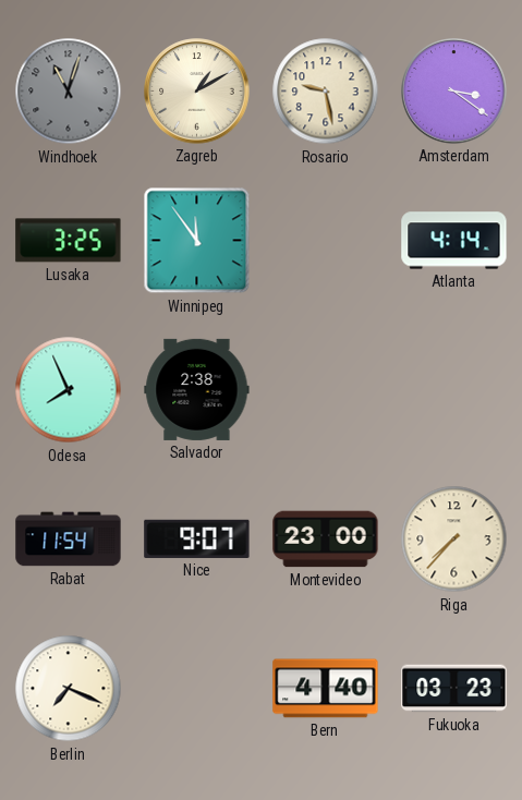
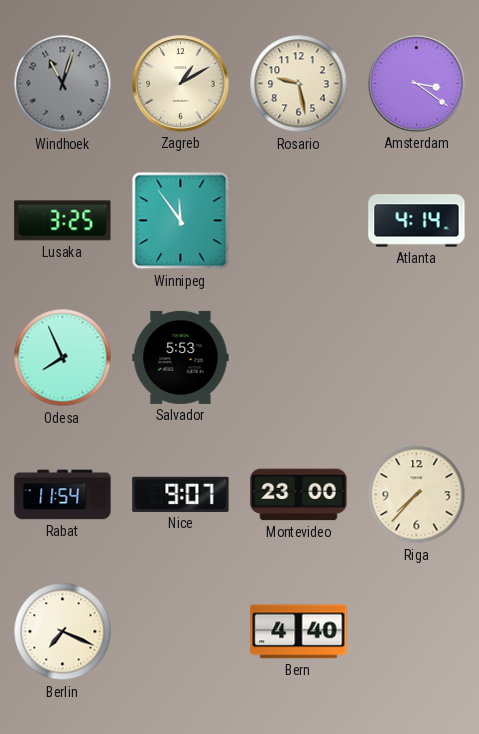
Salvador: 2:38 -> 5:53
Fukuoka: 03:23 -> none
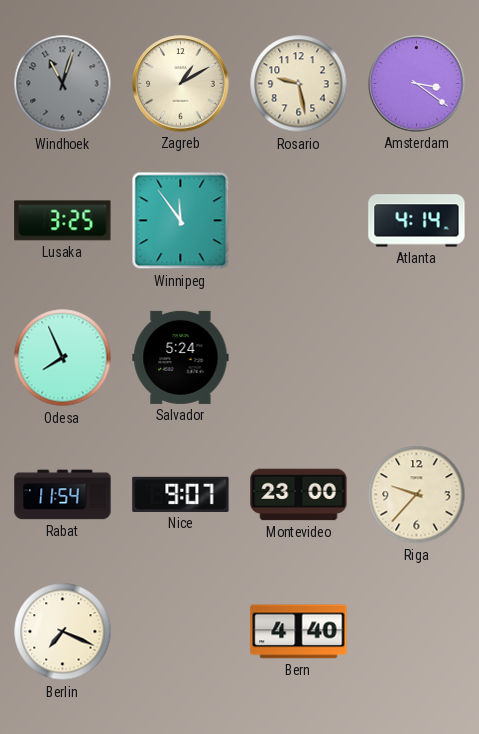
Salvador: 5:53 -> 5:24
Riga: 7:37 -> 9:37
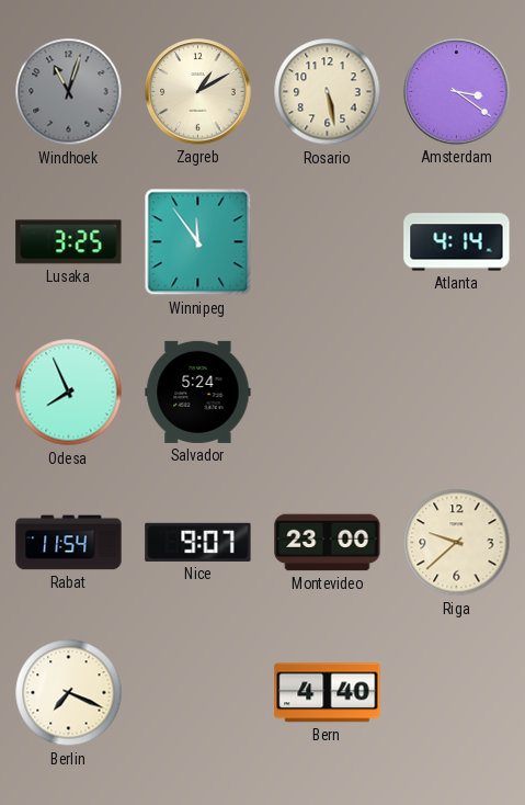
Rosario: 9:28 -> 5:28
Riga: 9:37 -> 9:38
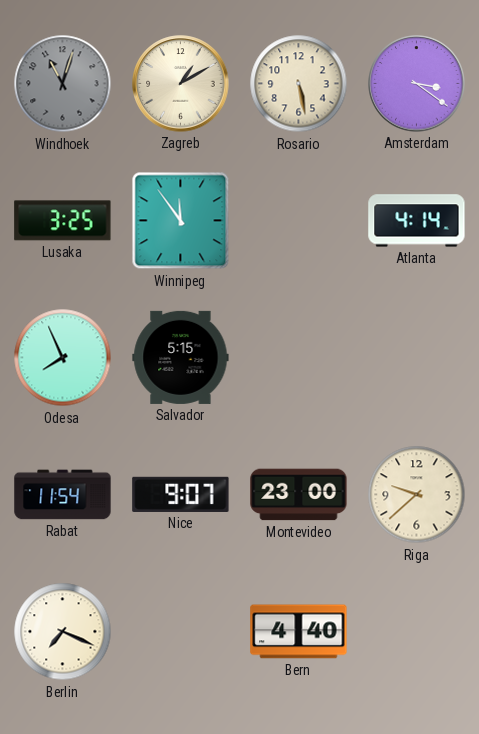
Salvador: 5:24 -> 5:15
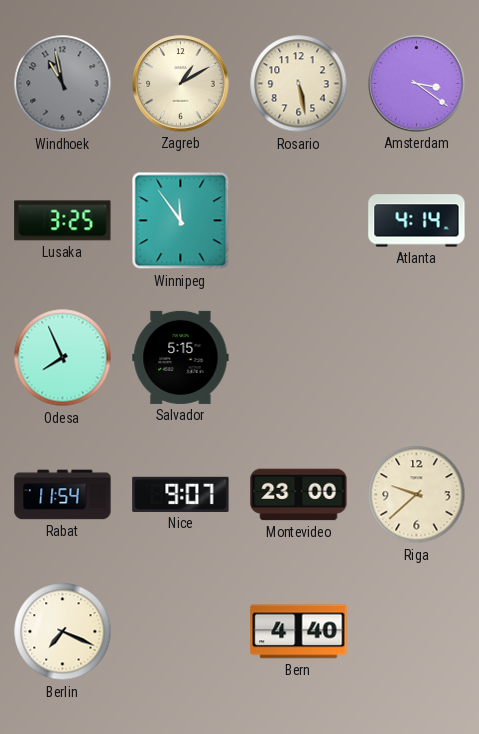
Windhoek: 11:03 -> 10:58
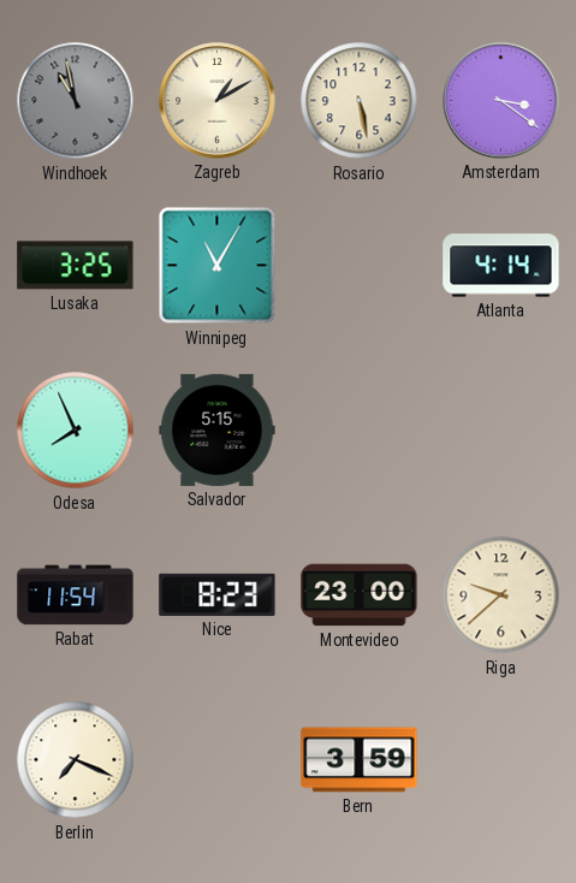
Winnipeg: 11:54 -> 11:05
Nice: 9:07 -> 8:23
Bern: 4:40 -> 3:59
